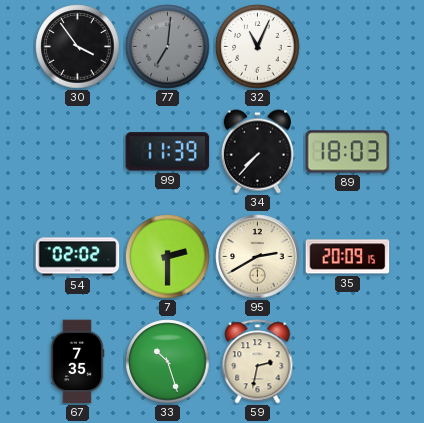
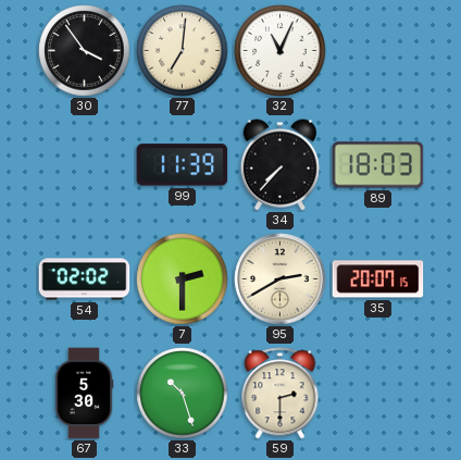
77 dial: grey -> cream
35: 20:09 -> 20:07
67: 7:35 -> 5:30
59: 2:32 -> 2:30
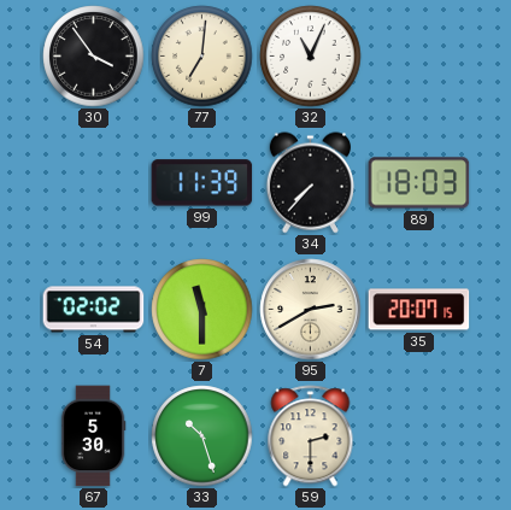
7: 2:30 -> 11:30
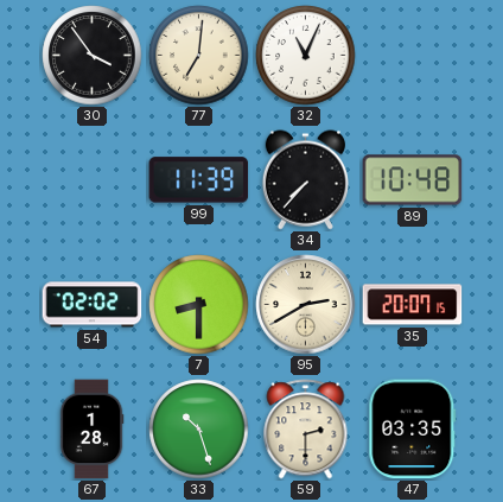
89: 18:03 -> 10:48
7: 11:30 -> 8:30
67: 5:30 -> 1:28
47: none -> 03:35
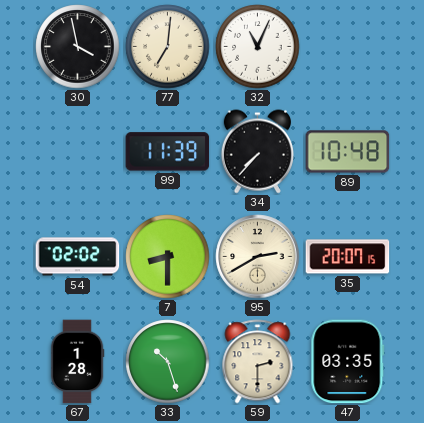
30: 3:54 -> 3:58
